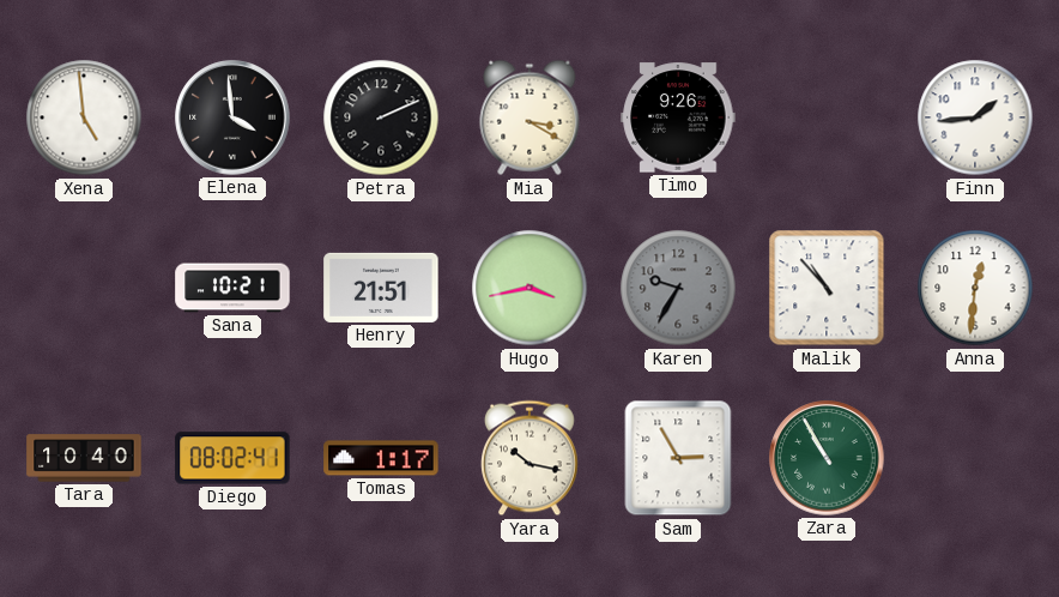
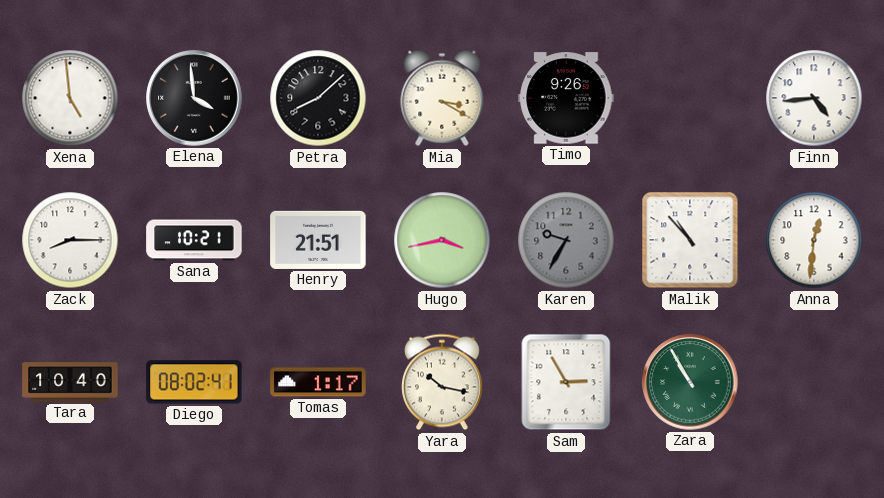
Petra: 2:11 -> 8:08
Finn: 1:44 -> 4:44
Zack: none -> 8:15
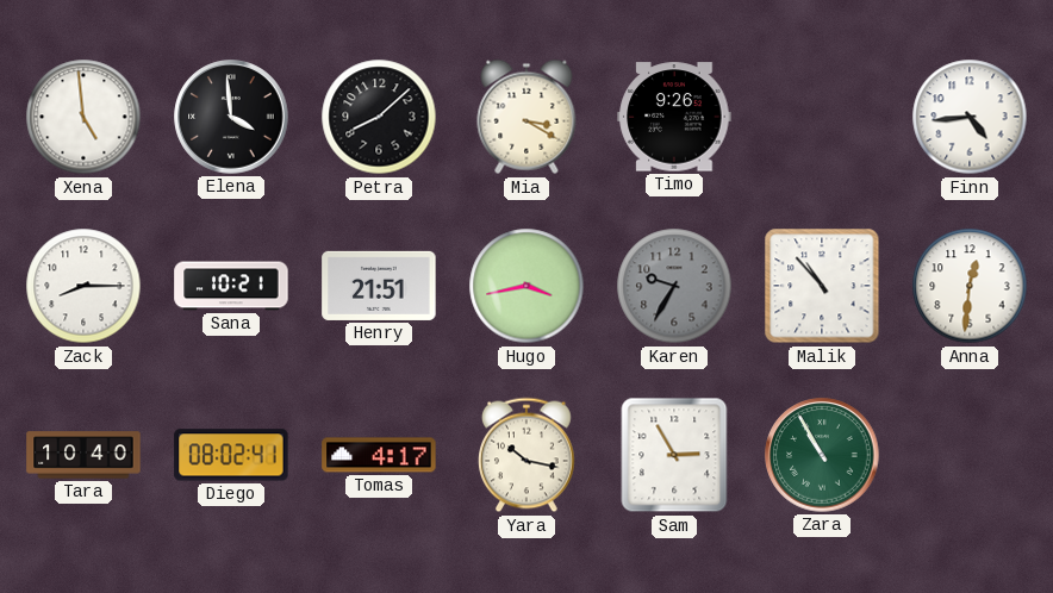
Tomas: 1:17 -> 4:17
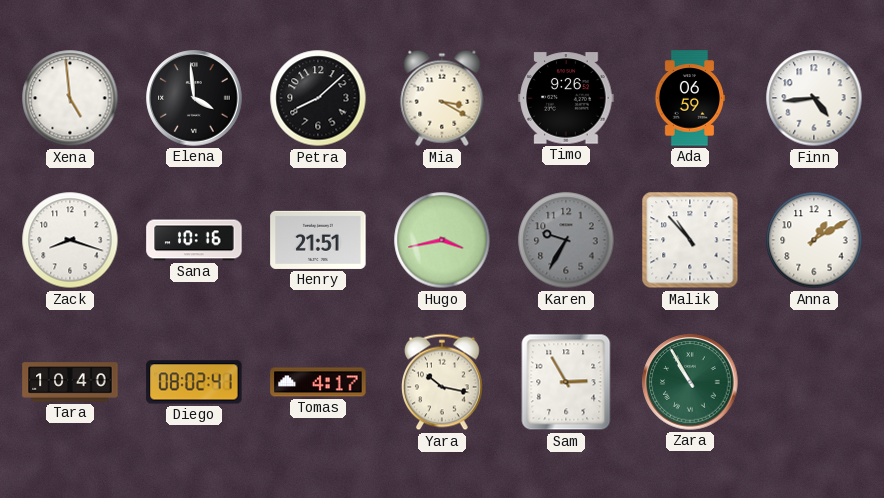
Ada: none -> 06:59
Zack: 8:15 -> 8:18
Sana: 10:21 -> 10:16
Anna: 12:31 -> 1:10
